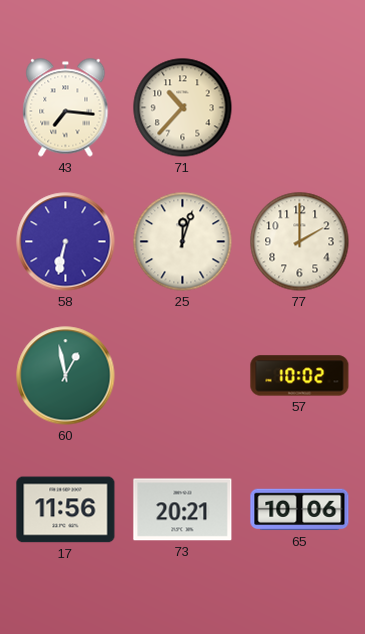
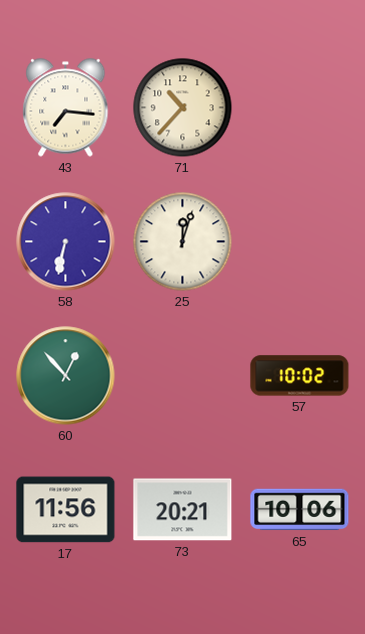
77: 2:00 -> none
60: 12:58 -> 12:53
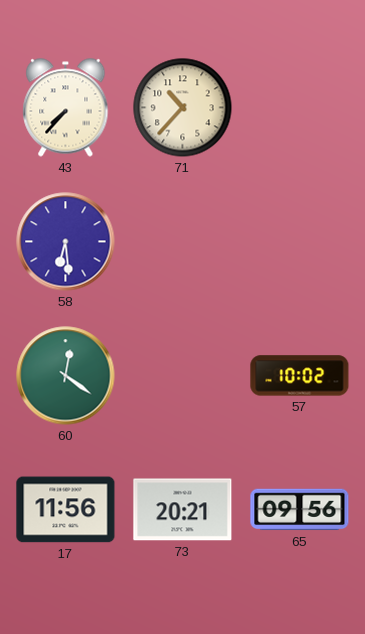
43: 7:16 -> 7:37
58: 6:32 -> 6:29
25: 12:03 -> none
60: 12:53 -> 12:21
65: 10:06 -> 09:56
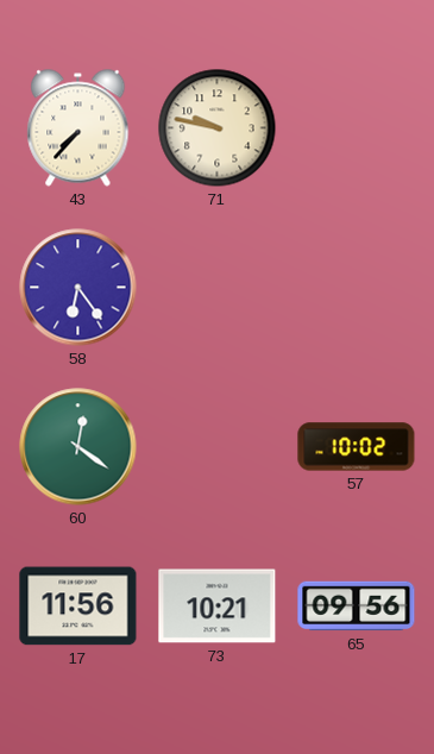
71: 10:37 -> 9:47
58: 6:29 -> 6:24
73: 20:21 -> 10:21
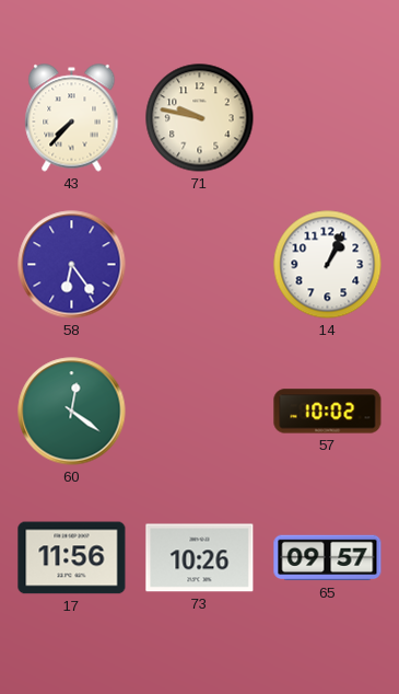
14: none -> 1:04
73: 10:21 -> 10:26
65: 09:56 -> 09:57
